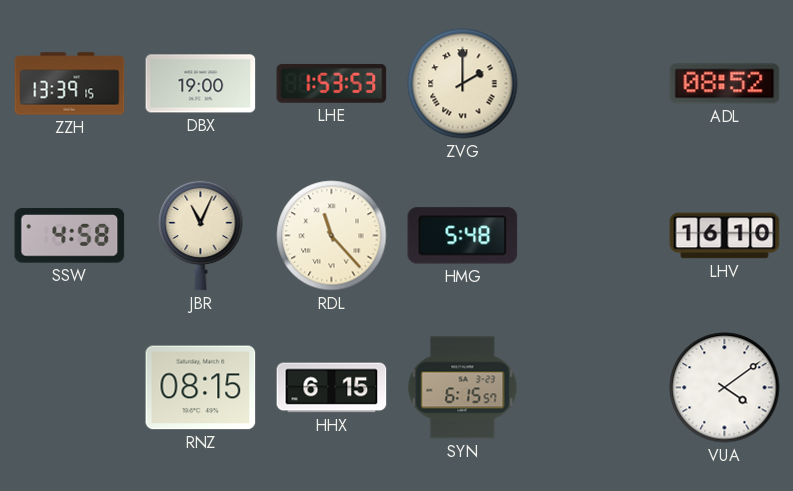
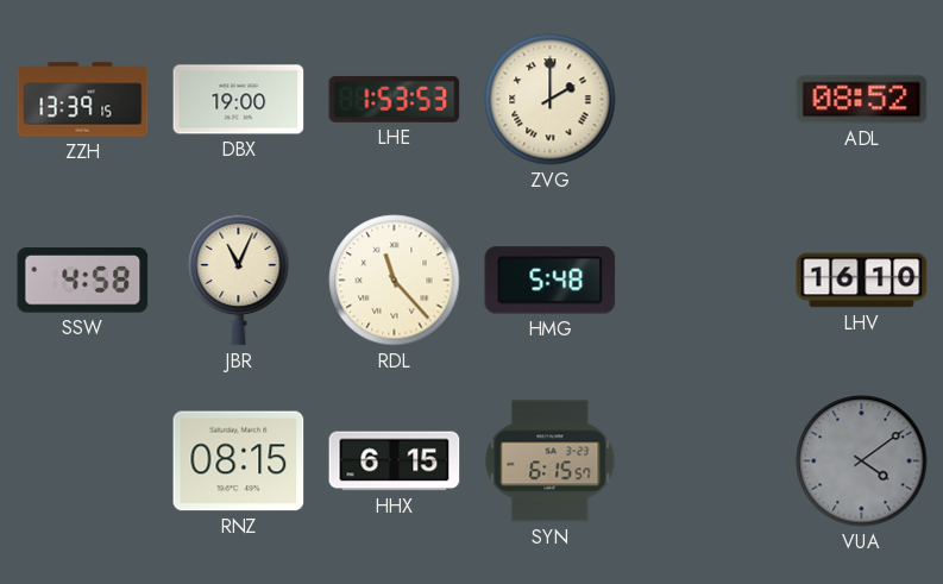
VUA dial: white -> grey
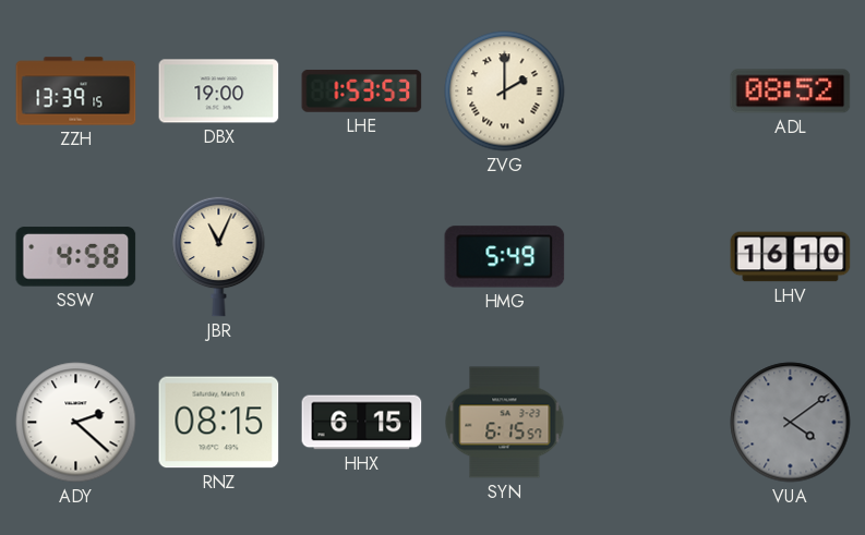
RDL: 11:23 -> none
HMG: 5:48 -> 5:49
ADY: none -> 2:22
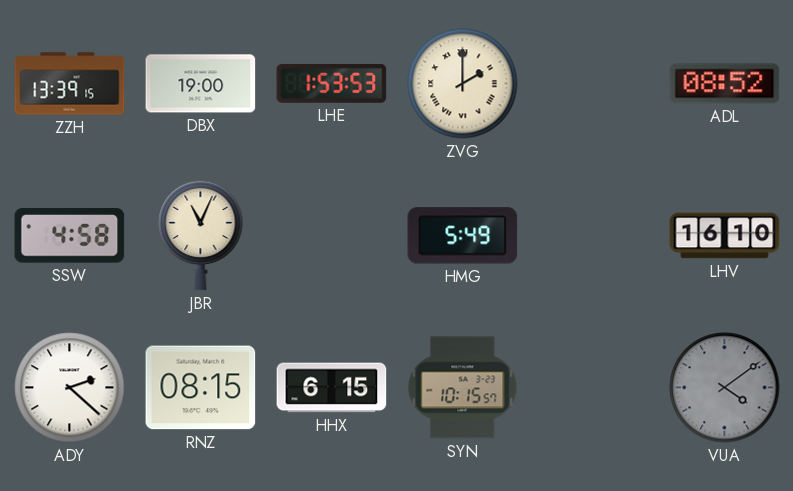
SYN: 6:15 -> 10:15
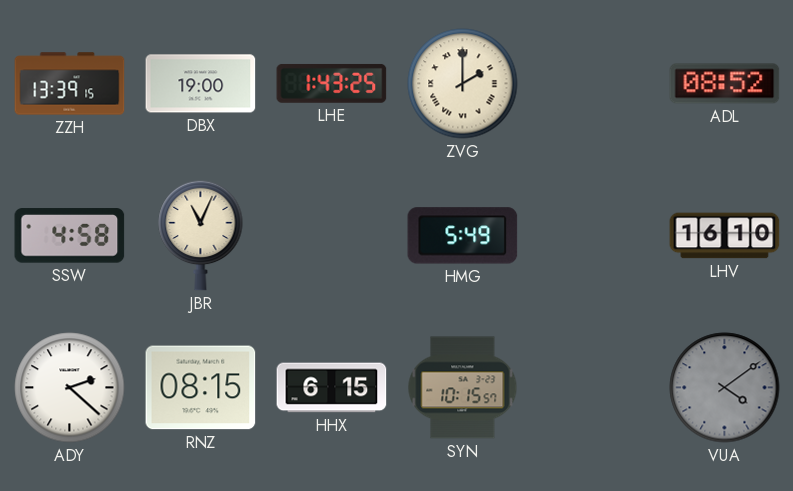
LHE: 1:53 -> 1:43
